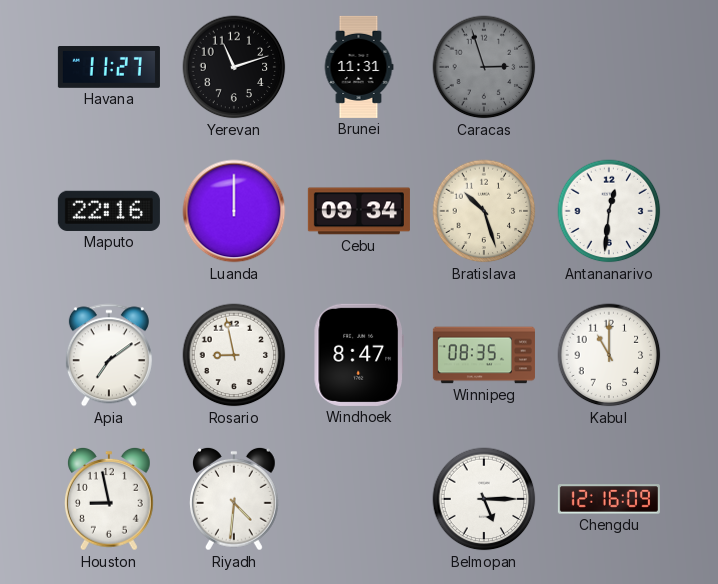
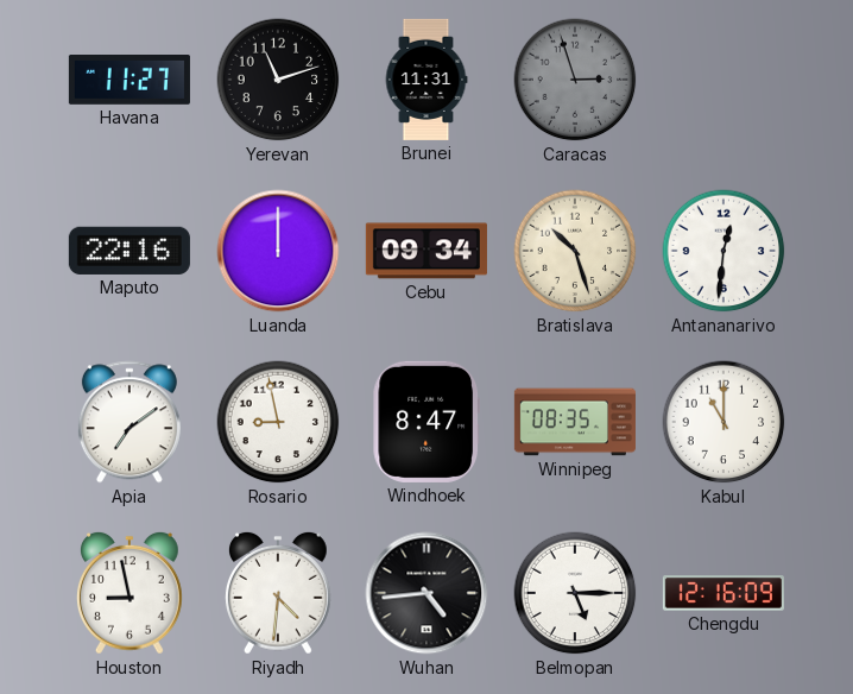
Wuhan: none -> 4:44
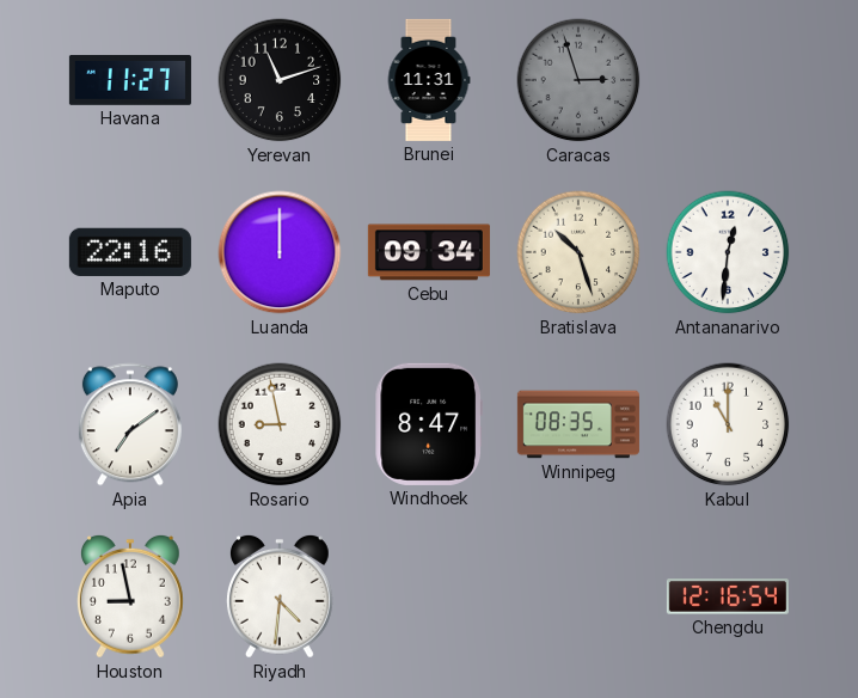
Wuhan: 4:44 -> none
Belmopan: 5:15 -> none
Chengdu: 12:16:09 -> 12:16:54
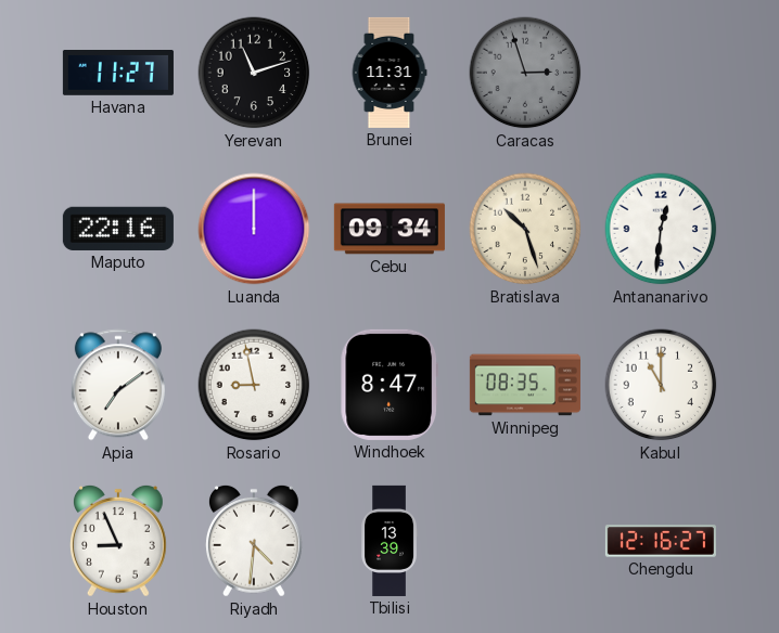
Houston: 8:58 -> 8:56
Tbilisi: none -> 13:39
Chengdu: 12:16:54 -> 12:16:27
